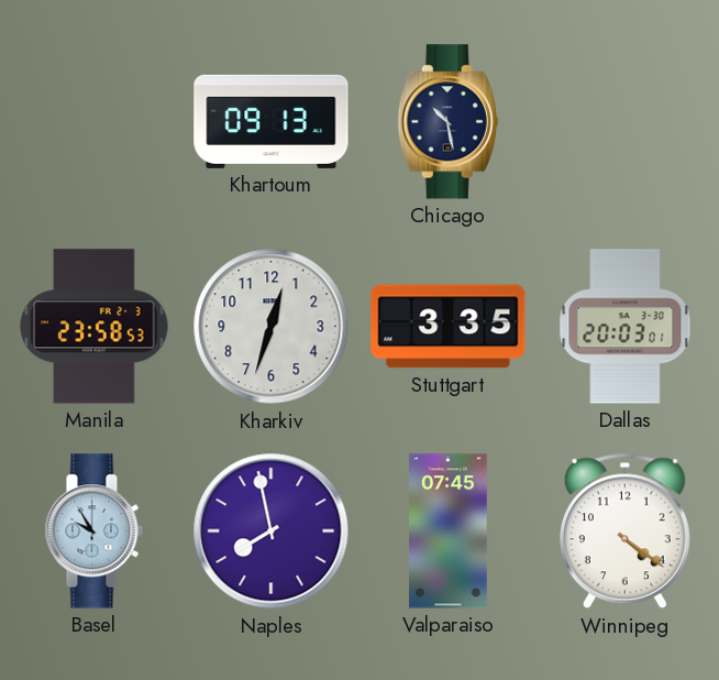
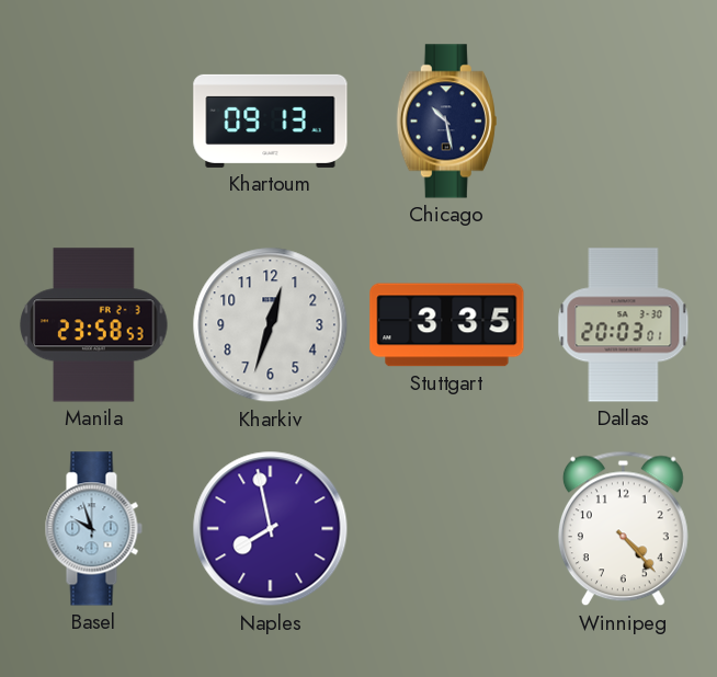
Basel: 9:55 -> 9:57
Valparaiso: 07:45 -> none
Winnipeg: 4:21 -> 4:23
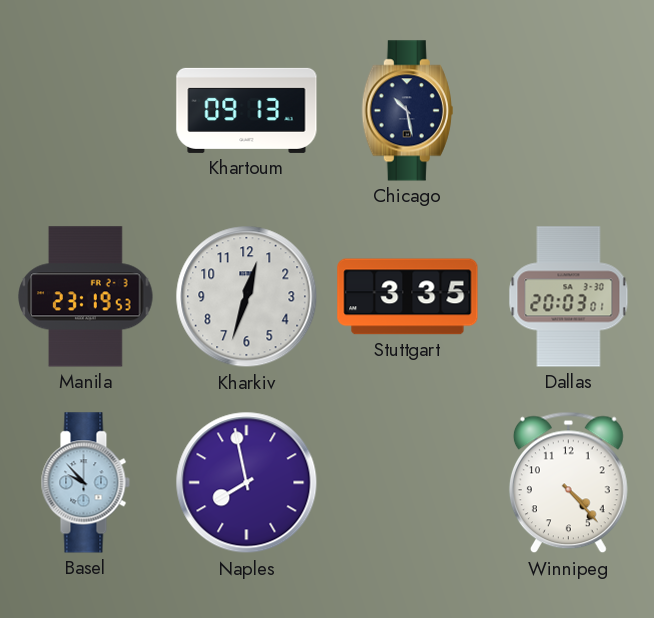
Manila: 23:58 -> 23:19
Basel: 9:57 -> 9:53
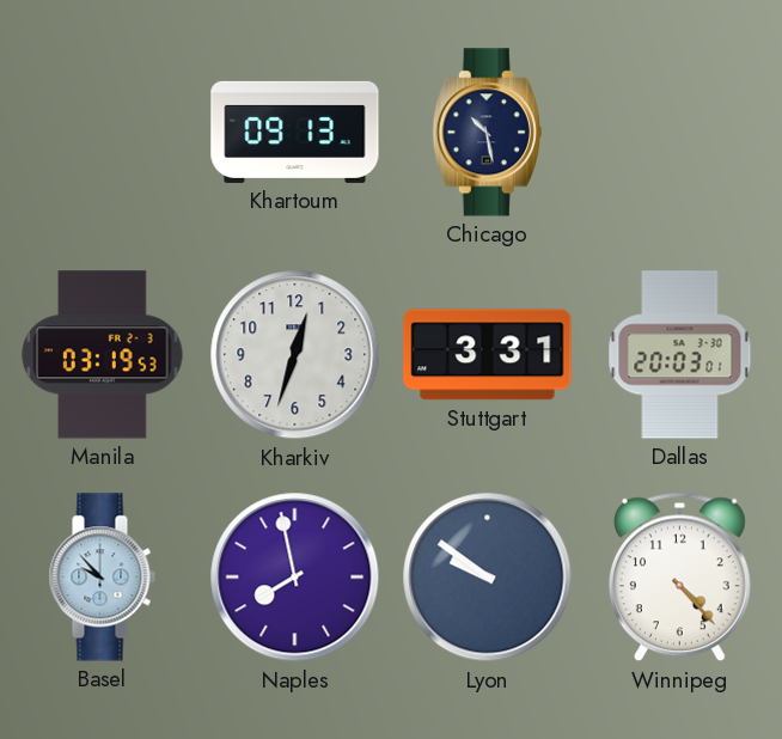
Manila: 23:19 -> 03:19
Stuttgart: 3:35 -> 3:31
Lyon: none -> 9:51
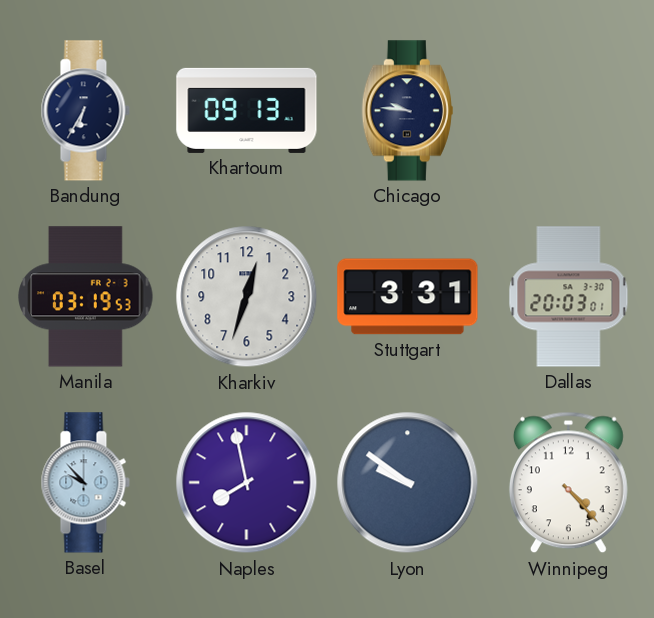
Bandung: none -> 6:35
Chicago: 10:28 -> 9:46
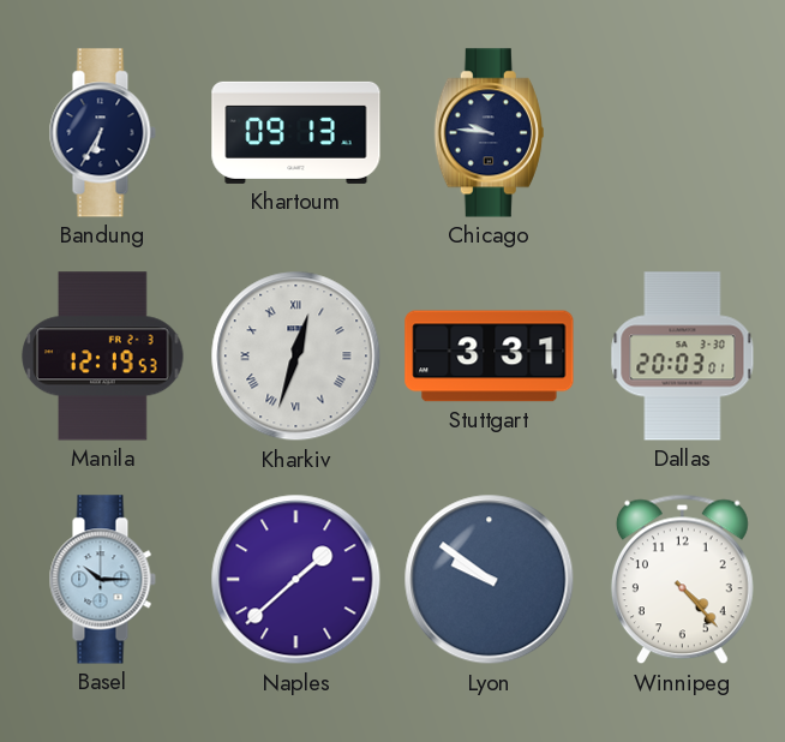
Manila: 03:19 -> 12:19
Kharkiv numerals: Arabic -> Roman
Basel: 9:53 -> 10:15
Naples: 7:58 -> 1:38
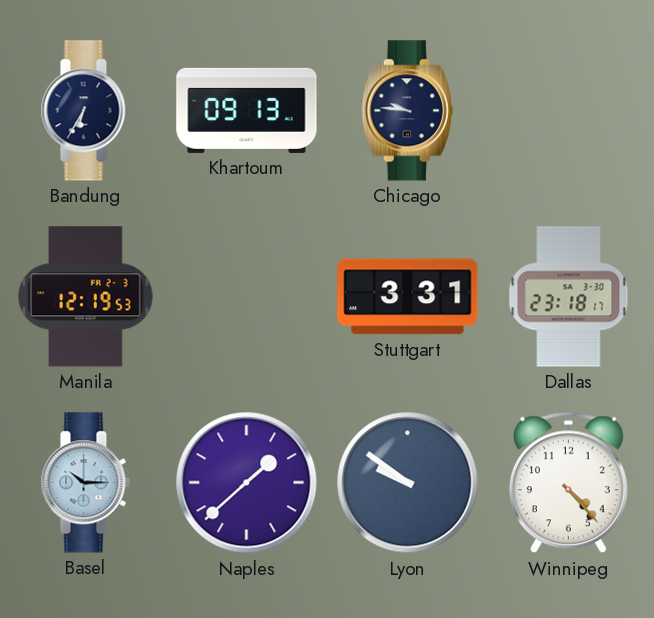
Kharkiv: 12:33 -> none
Dallas: 20:03 -> 23:18
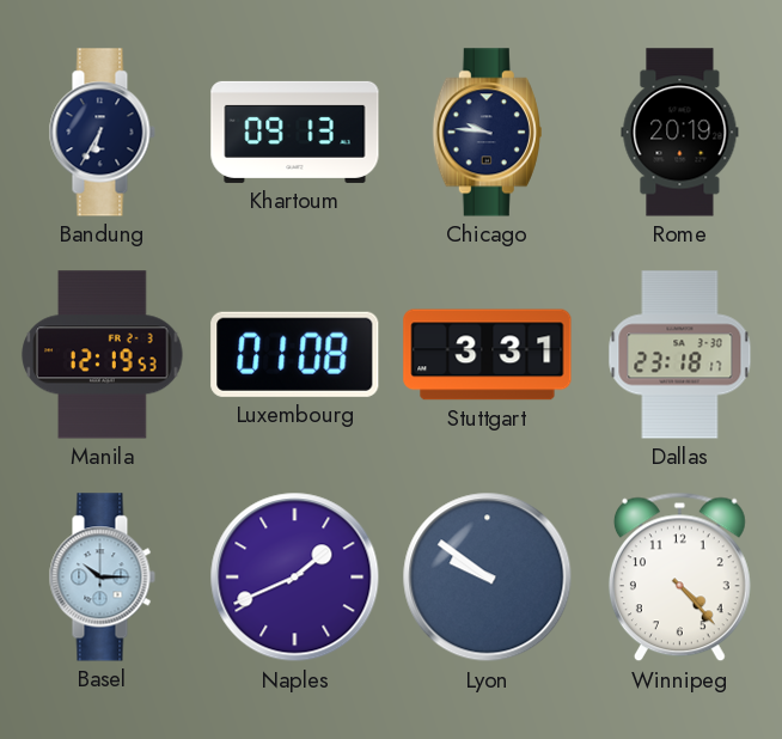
Rome: none -> 20:19
Luxembourg: none -> 01:08
Naples: 1:38 -> 1:41
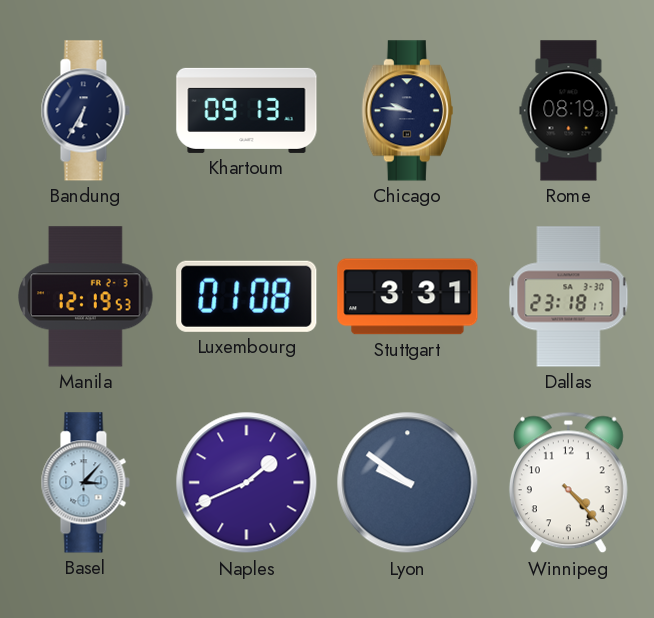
Rome: 20:19 -> 08:19
Basel: 10:15 -> 3:07
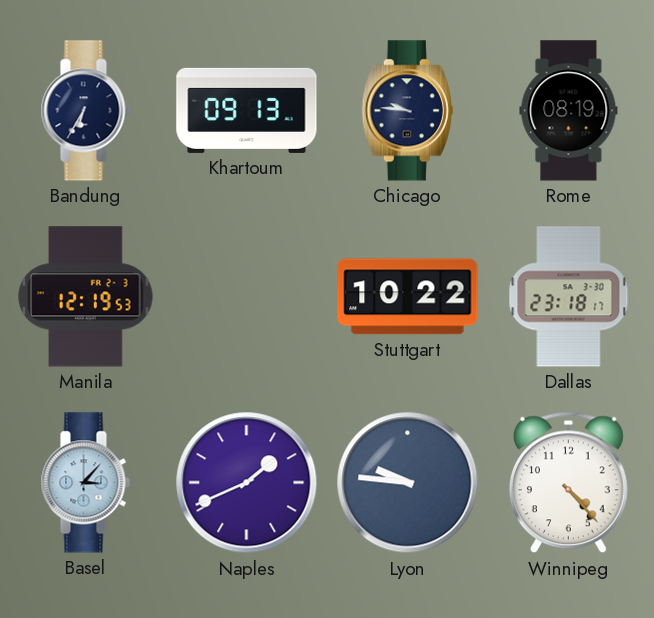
Luxembourg: 01:08 -> none
Stuttgart: 3:31 -> 10:22
Lyon: 9:51 -> 9:46
